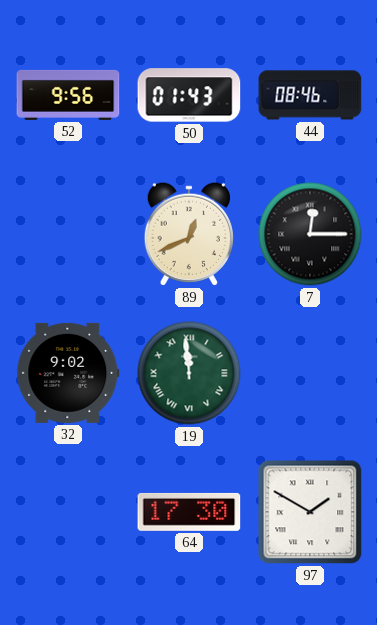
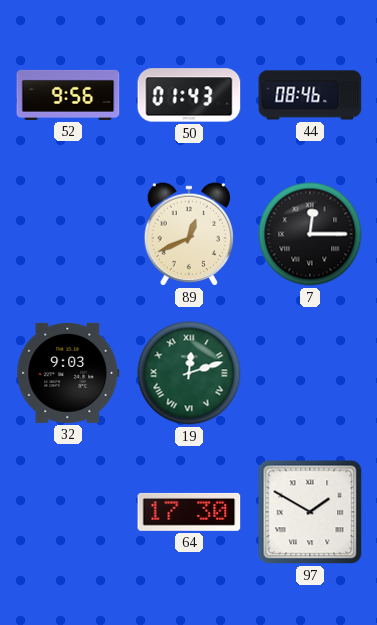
32: 9:02 -> 9:03
19: 11:59 -> 12:12
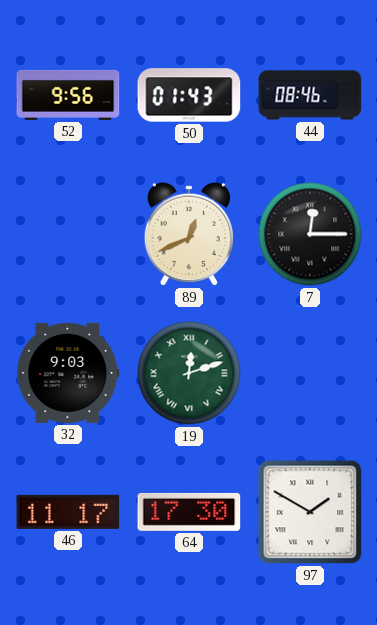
46: none -> 11:17
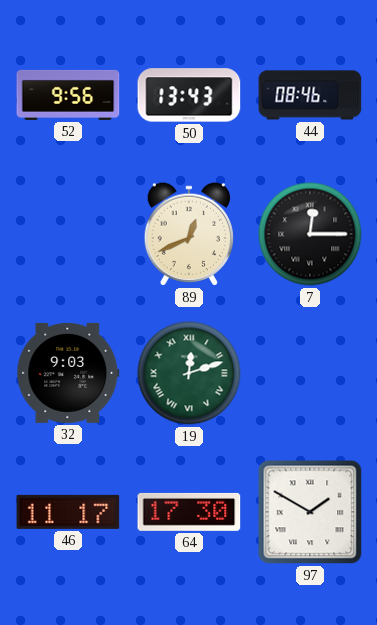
50: 01:43 -> 13:43
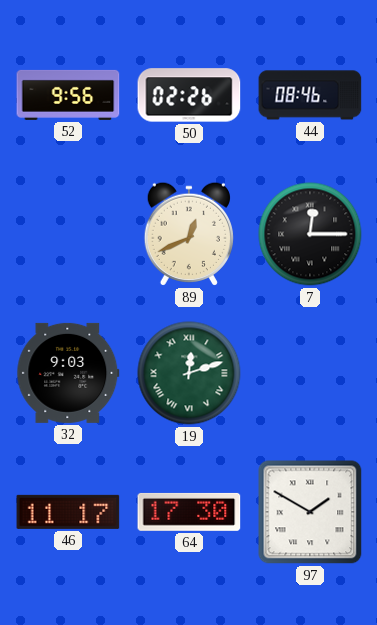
50: 13:43 -> 02:26
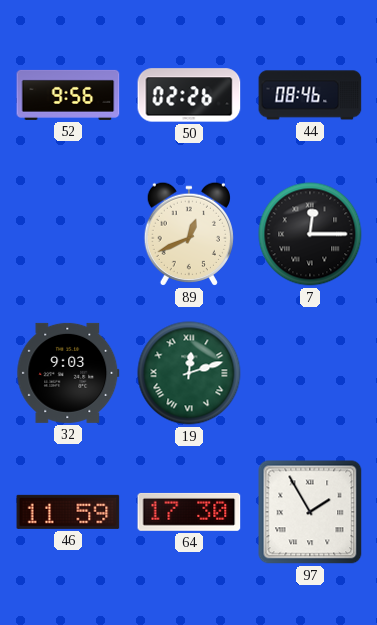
46: 11:17 -> 11:59
97: 1:50 -> 1:55
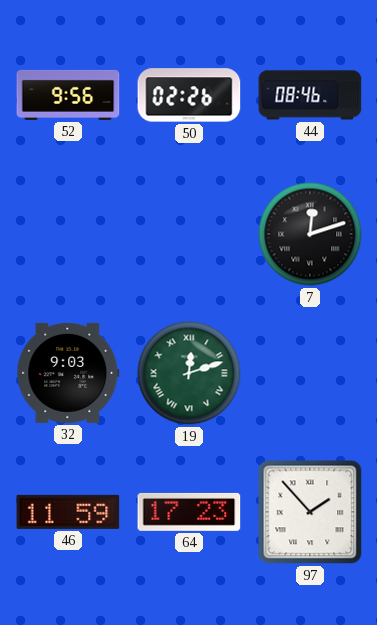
89: 12:41 -> none
7: 12:15 -> 12:12
64: 17:30 -> 17:23
97: 1:55 -> 1:53
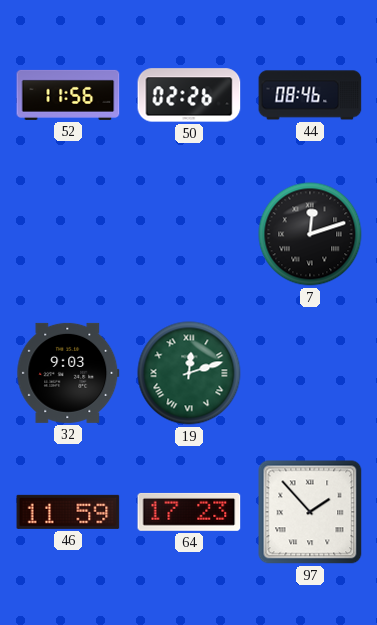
52: 9:56 -> 11:56
